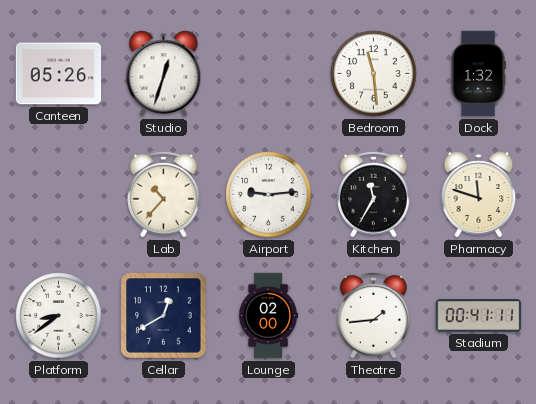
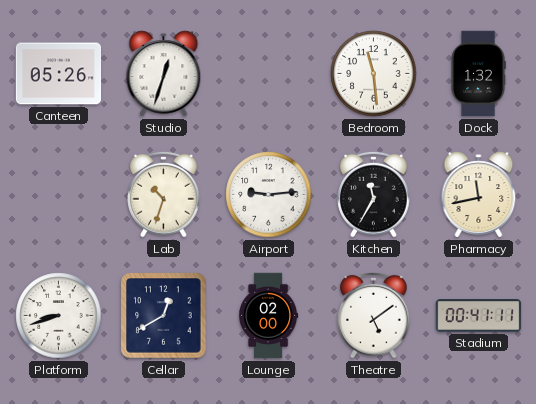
Lab: 10:37 -> 10:33
Pharmacy: 11:48 -> 11:43
Platform: 8:39 -> 8:42
Theatre: 1:44 -> 5:09
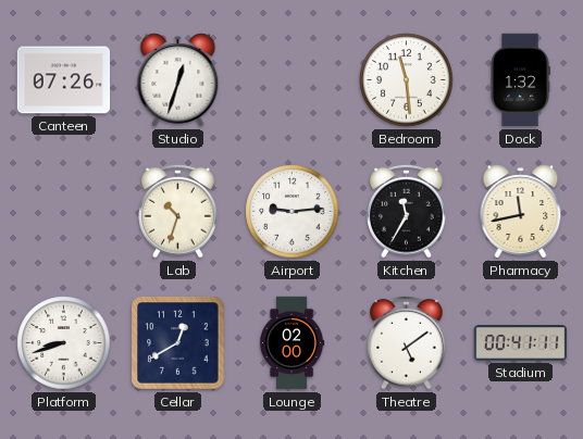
Canteen: 05:26 -> 07:26
